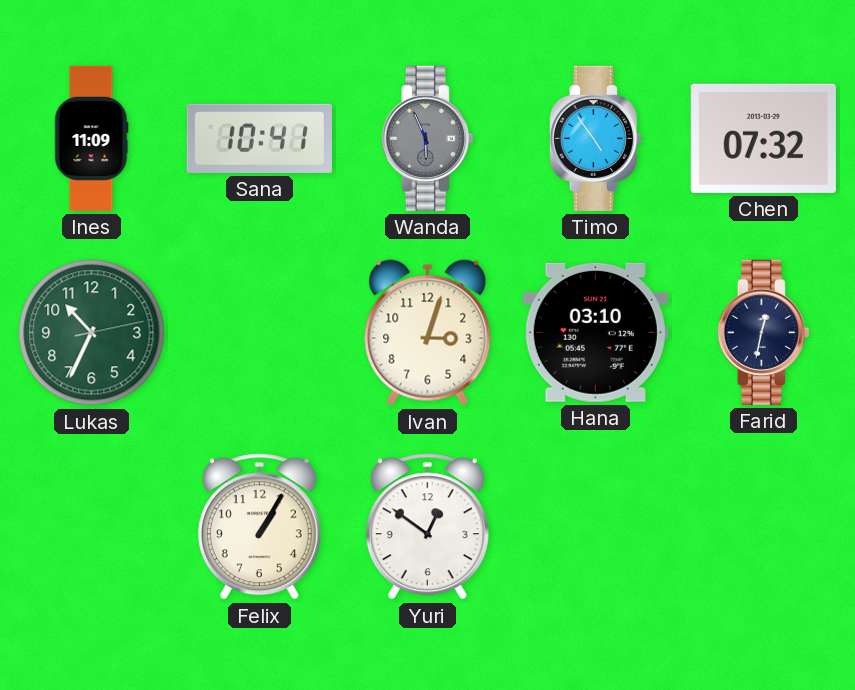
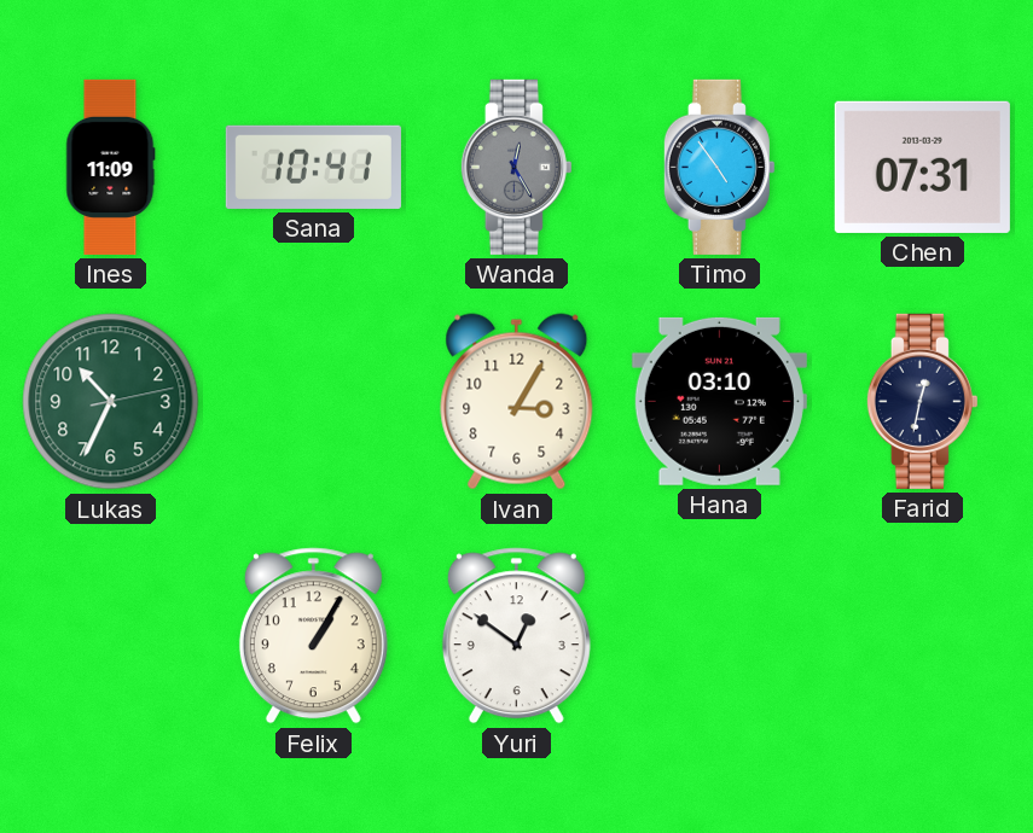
Wanda: 5:56 -> 12:25
Chen: 07:32 -> 07:31
Ivan: 3:03 -> 3:05
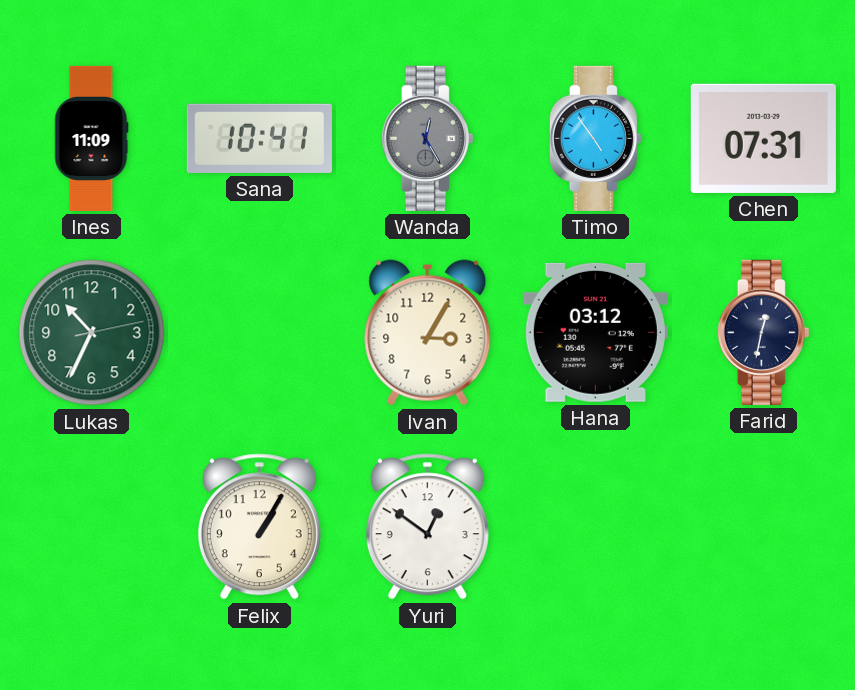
Hana: 03:10 -> 03:12
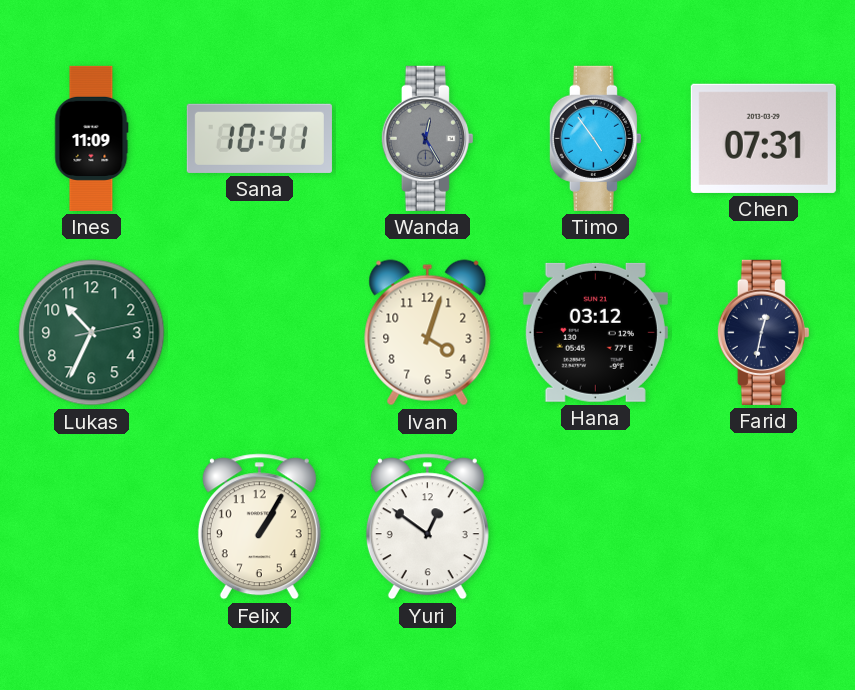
Ivan: 3:05 -> 4:03
